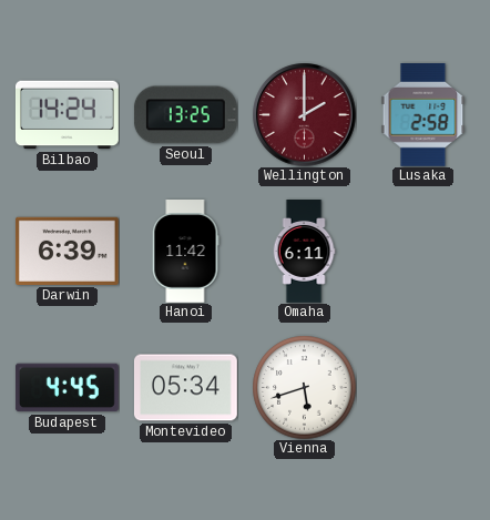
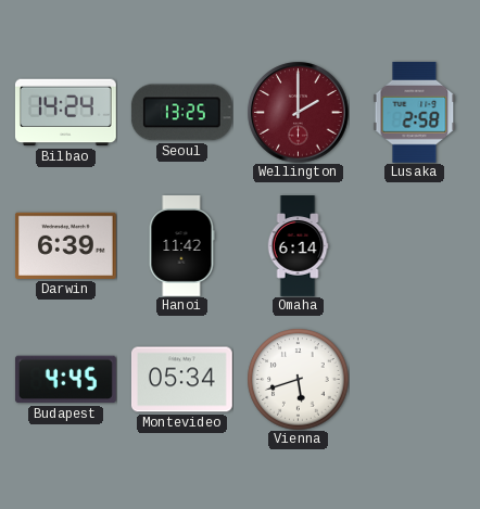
Omaha: 6:11 -> 6:14
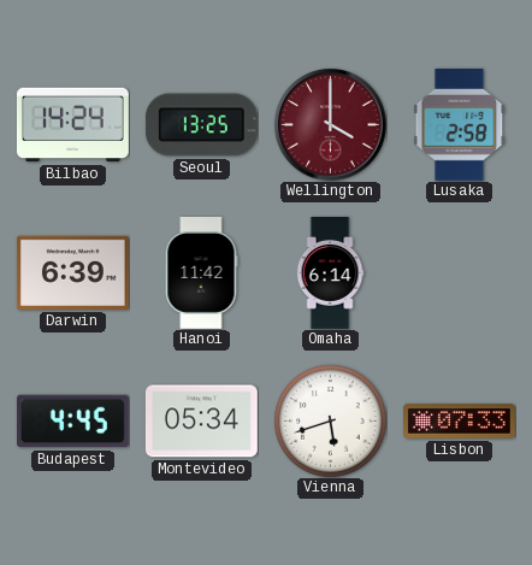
Wellington: 2:00 -> 4:00
Lisbon: none -> 07:33
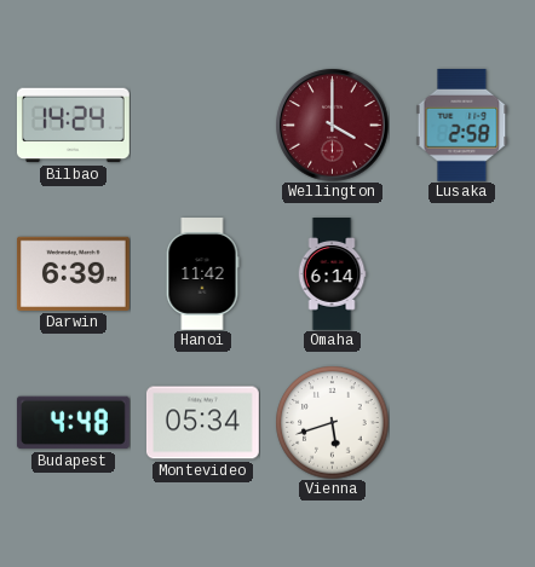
Seoul: 13:25 -> none
Budapest: 4:45 -> 4:48
Lisbon: 07:33 -> none
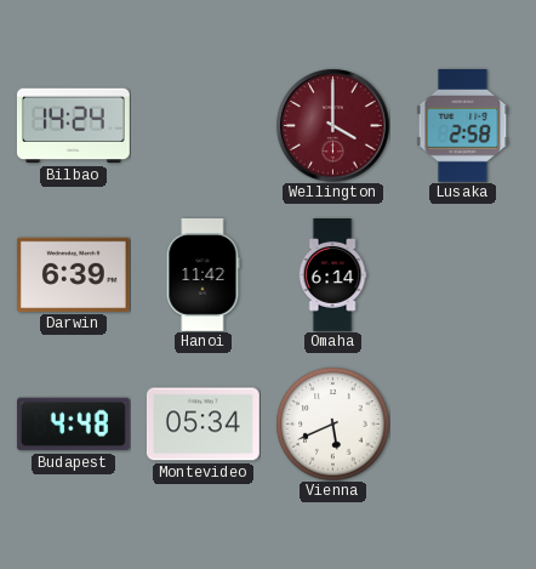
Vienna: 5:42 -> 5:41
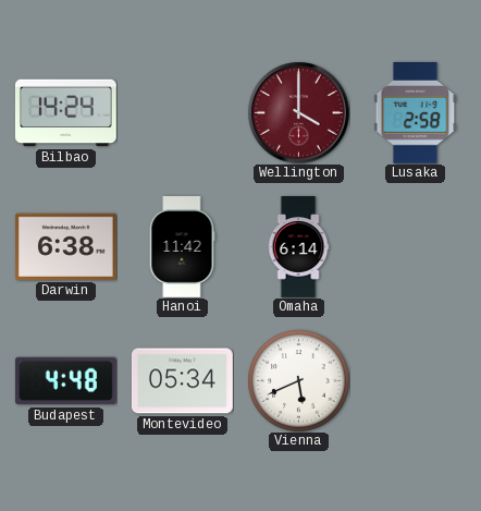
Darwin: 6:39 -> 6:38
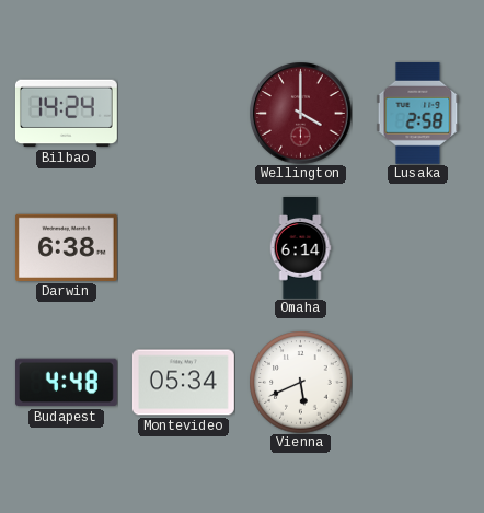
Hanoi: 11:42 -> none
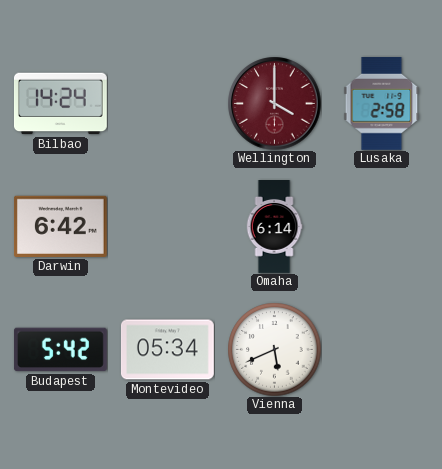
Darwin: 6:38 -> 6:42
Budapest: 4:48 -> 5:42
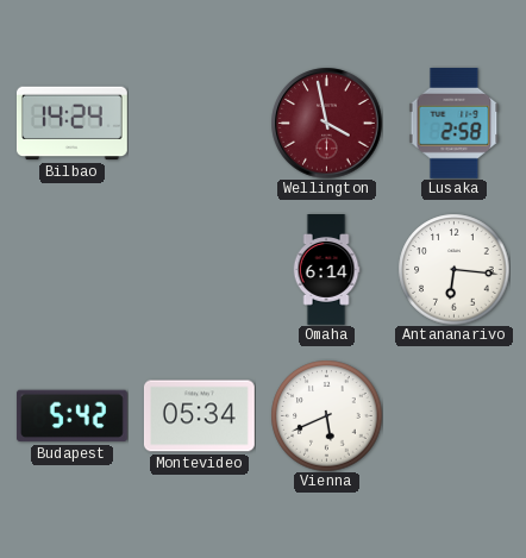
Wellington: 4:00 -> 3:58
Darwin: 6:42 -> none
Antananarivo: none -> 6:16
